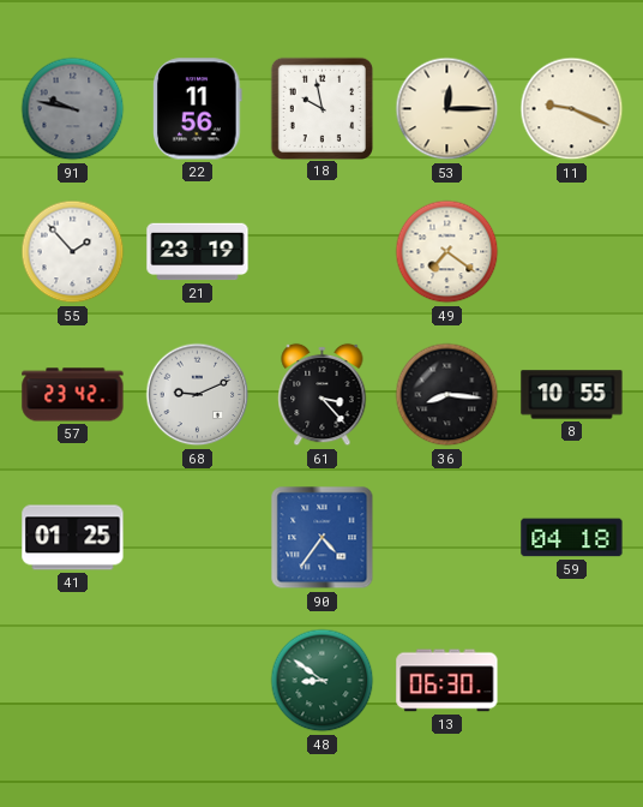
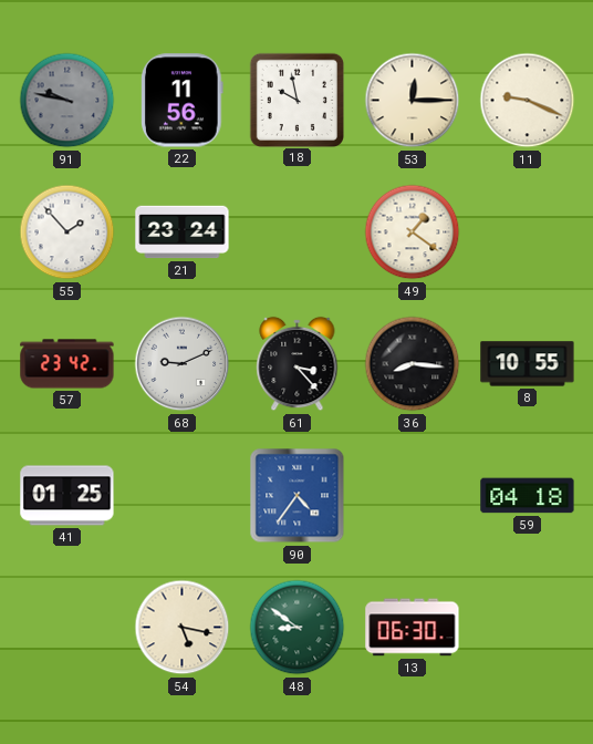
21: 23:19 -> 23:24
49: 7:21 -> 1:21
54: none -> 5:17
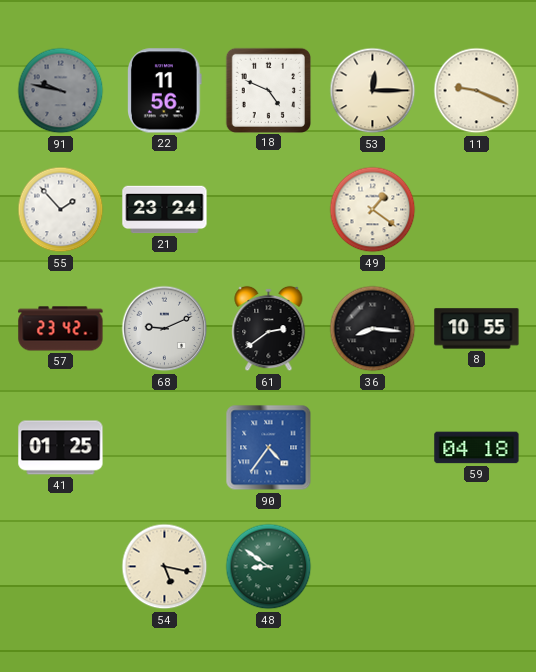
18: 9:58 -> 4:49
61: 3:23 -> 2:39
13: 06:30 -> none
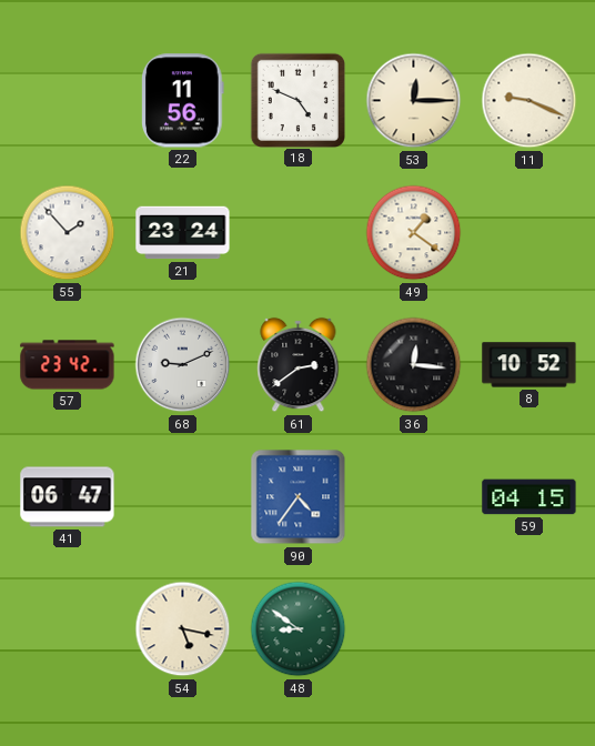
91: 9:47 -> none
36: 8:16 -> 12:16
8: 10:55 -> 10:52
41: 01:25 -> 06:47
59: 04:18 -> 04:15
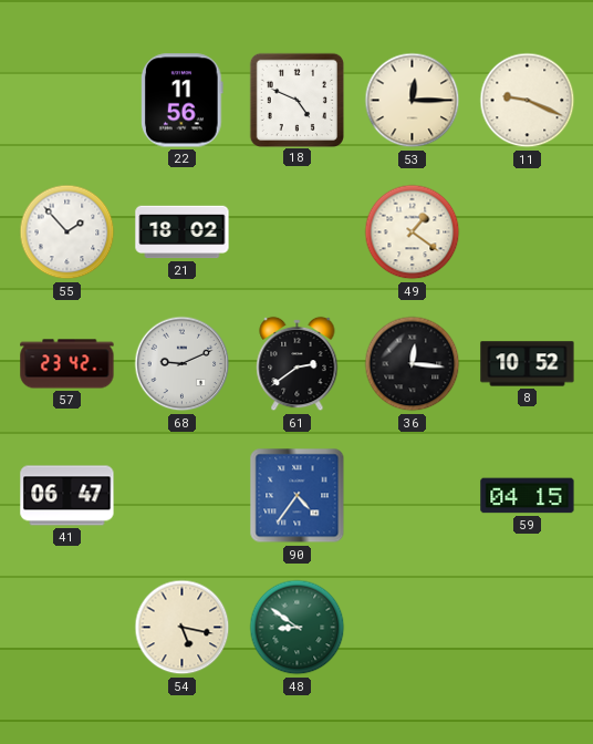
21: 23:24 -> 18:02
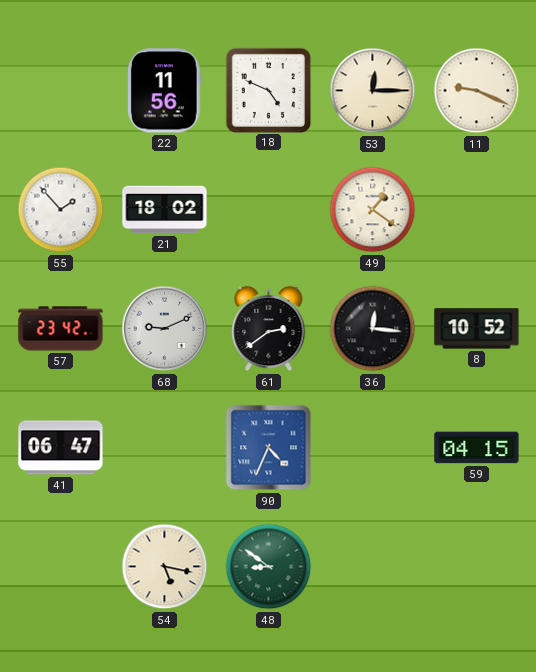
90: 4:36 -> 4:34
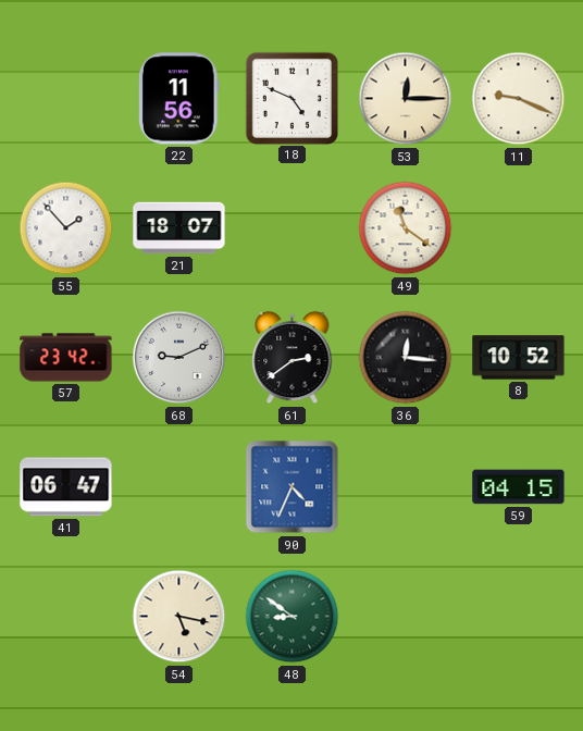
21: 18:02 -> 18:07
49: 1:21 -> 11:21
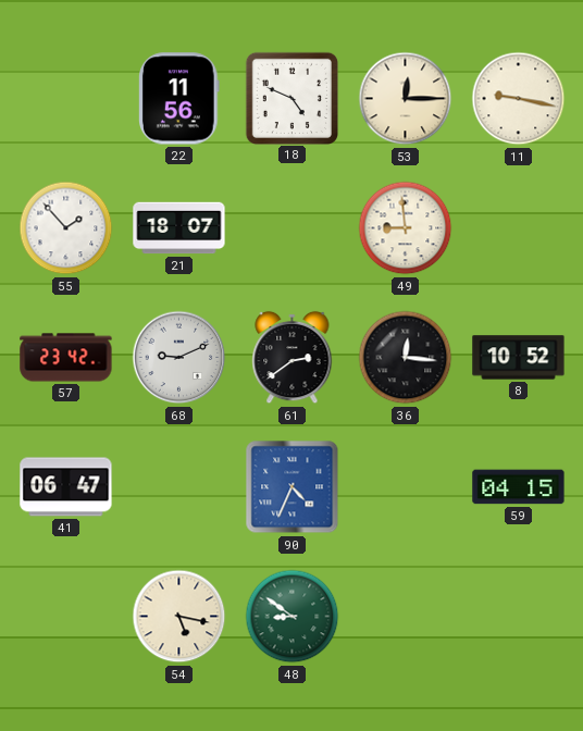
11: 9:19 -> 9:17
49: 11:21 -> 8:59
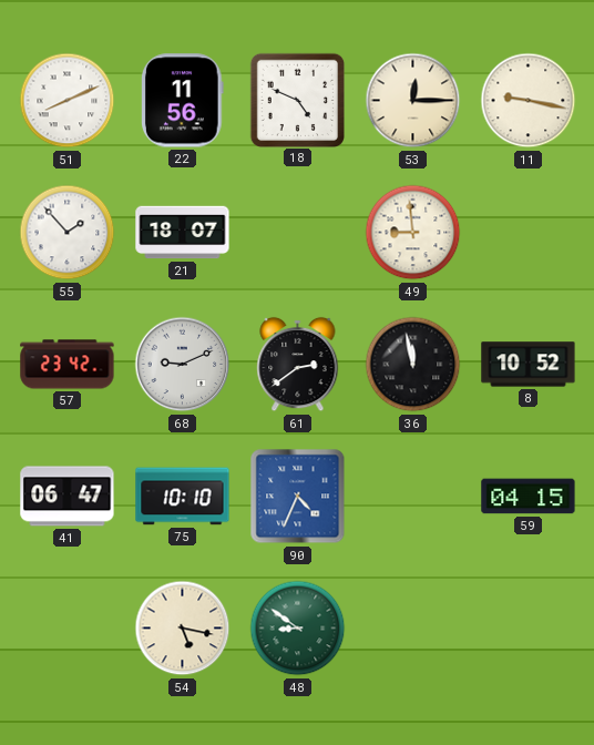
51: none -> 8:11
36: 12:16 -> 11:58
75: none -> 10:10
